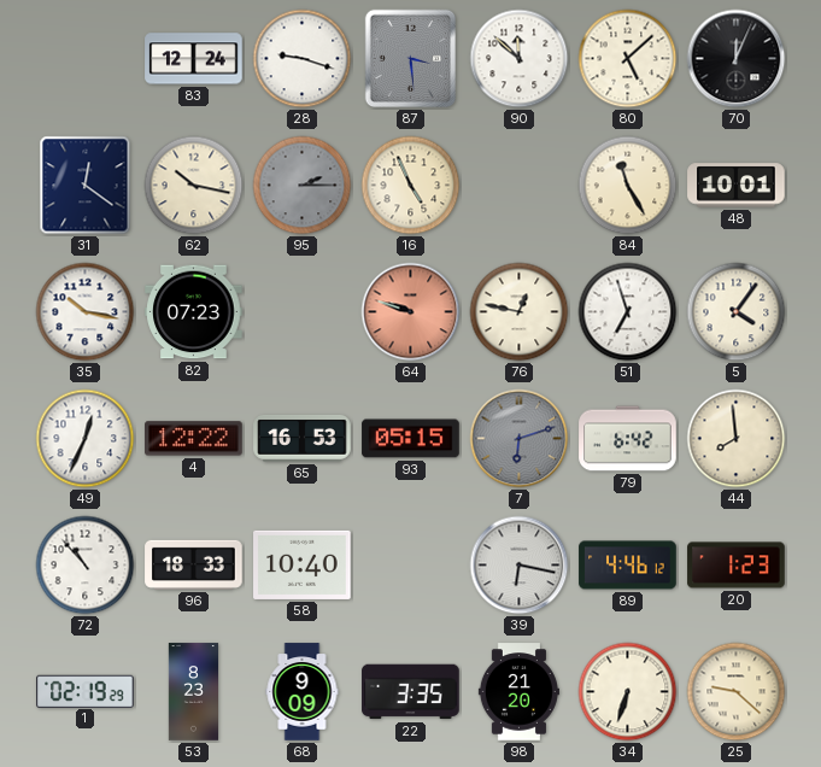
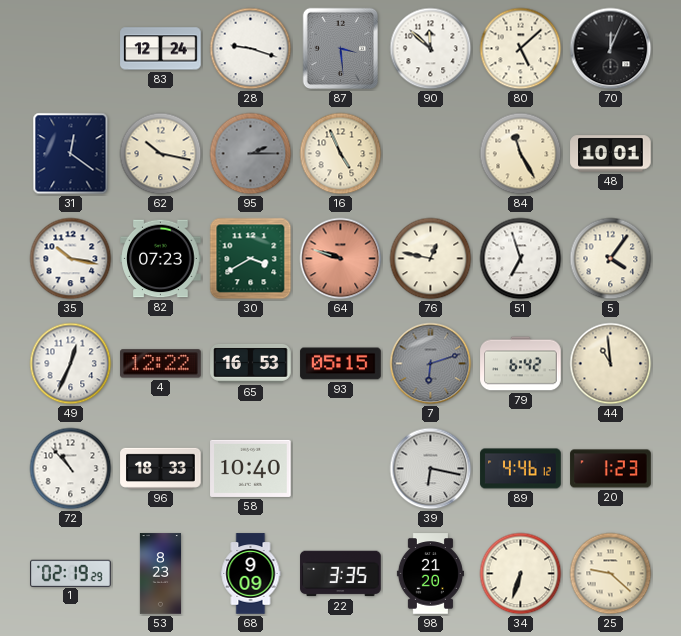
30: none -> 3:40
44: 7:59 -> 10:59
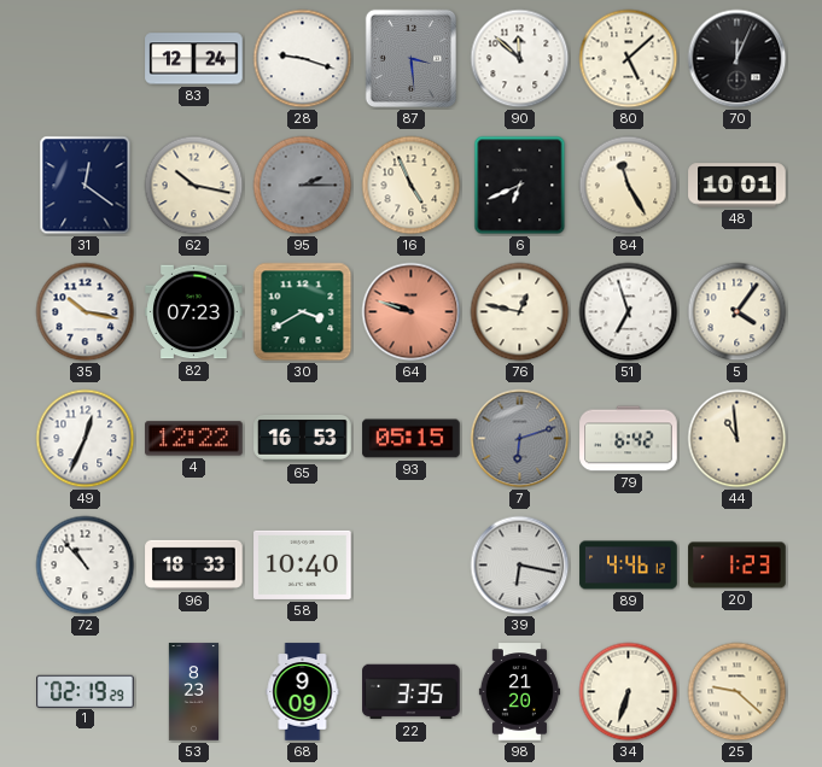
6: none -> 6:41
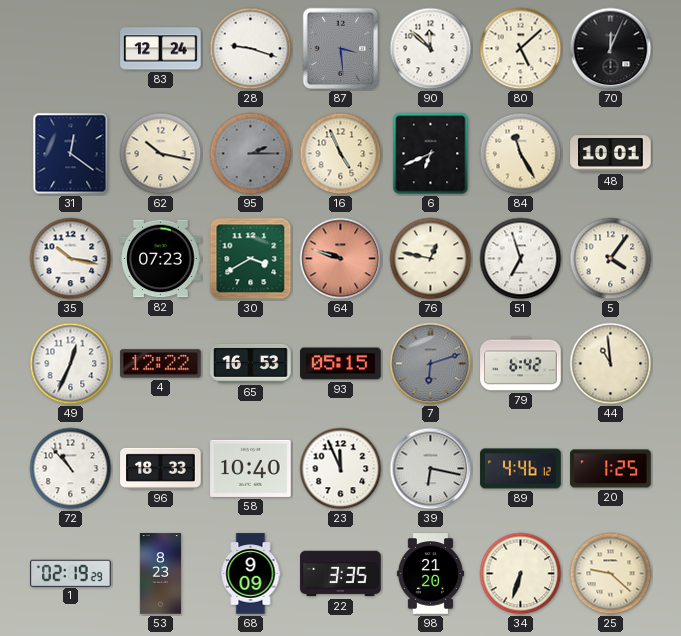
23: none -> 11:56
20: 1:23 -> 1:25
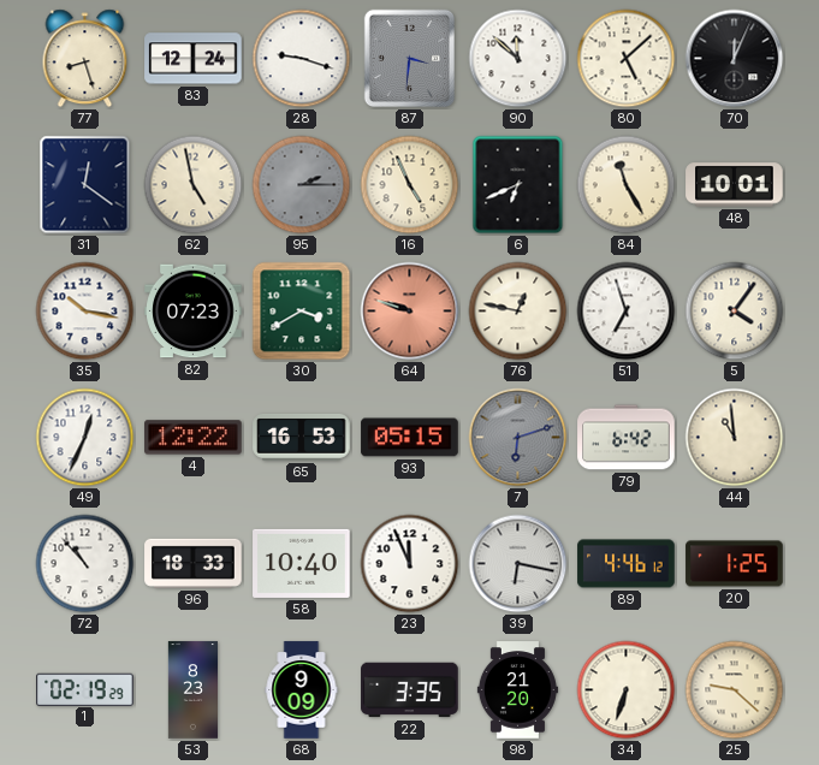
77: none -> 8:27
87: 3:29 -> 3:31
62: 10:17 -> 4:58
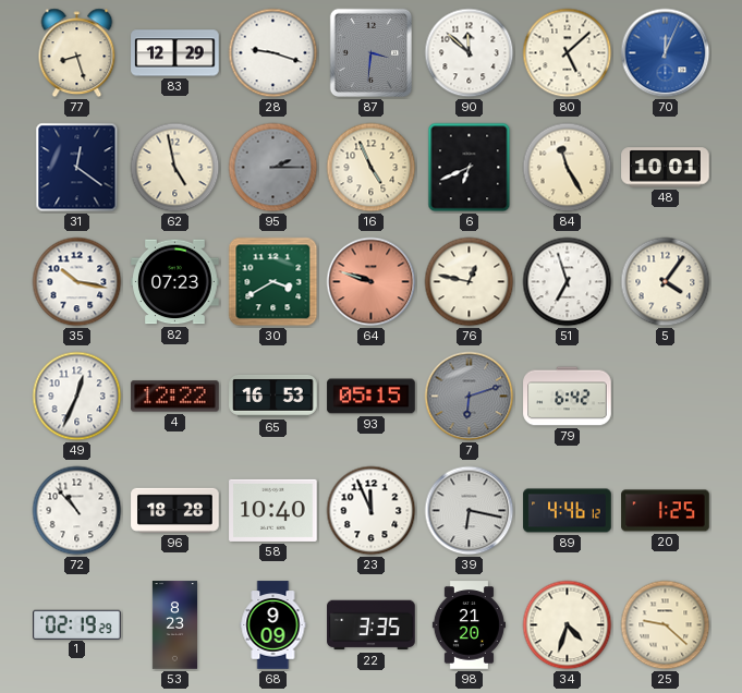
83: 12:24 -> 12:29
70 dial: black -> blue
44: 10:59 -> none
96: 18:33 -> 18:28
34: 6:33 -> 4:33
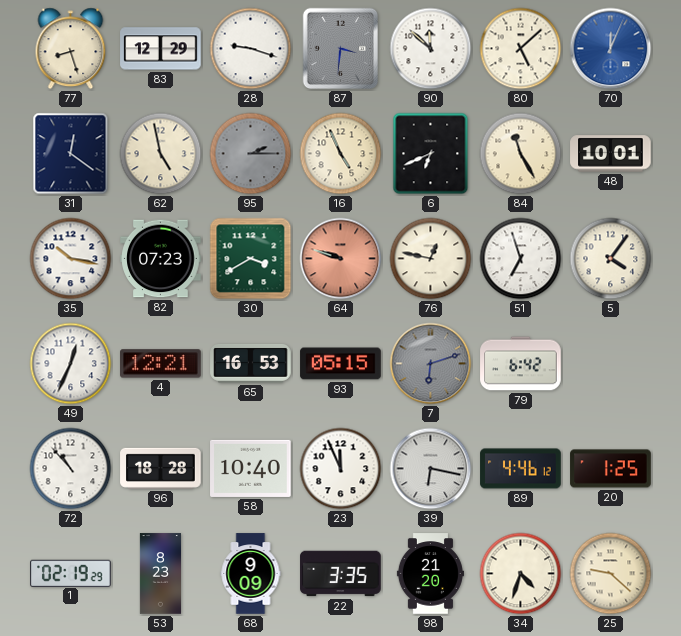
4: 12:22 -> 12:21
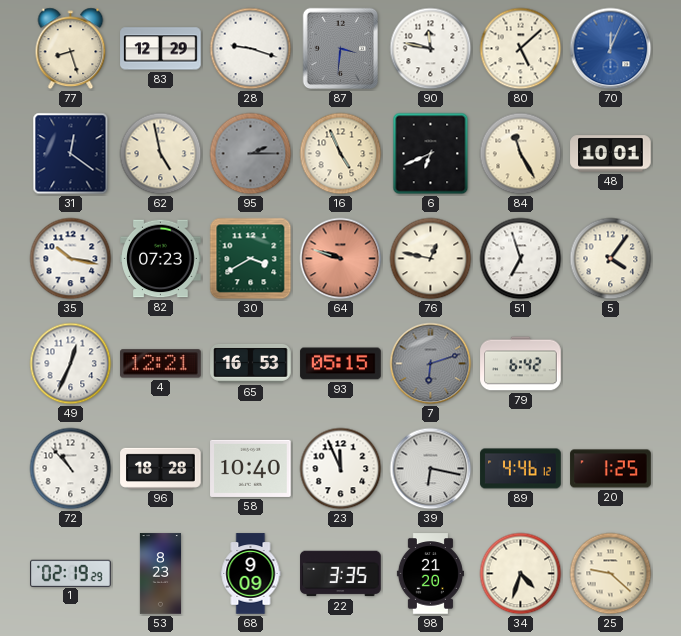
90: 11:52 -> 11:47
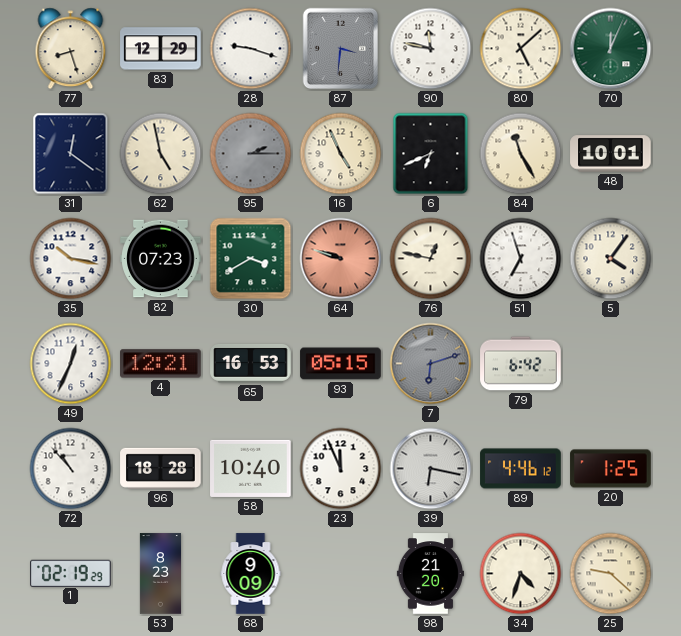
70 dial: blue -> green
22: 3:35 -> none
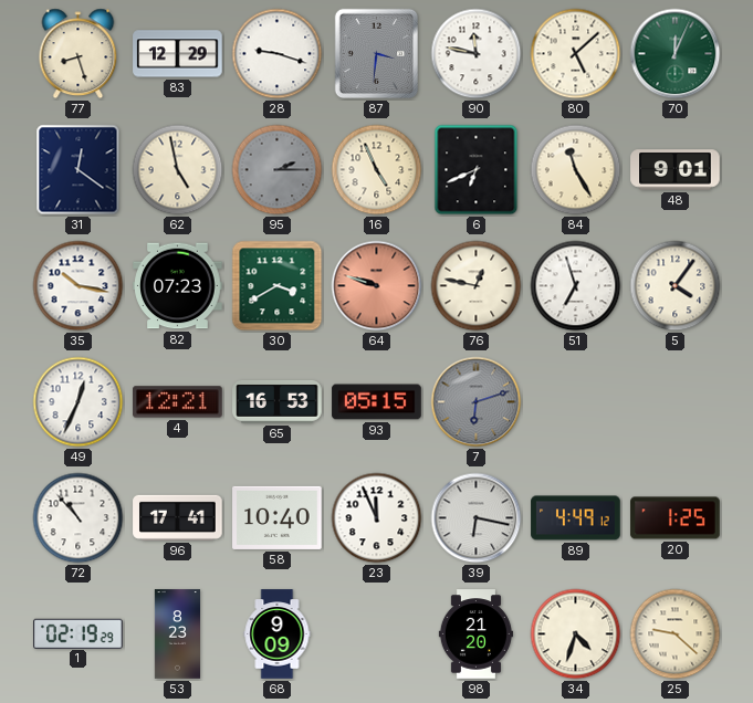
48: 10:01 -> 9:01
79: 6:42 -> none
96: 18:28 -> 17:41
89: 4:46 -> 4:49
